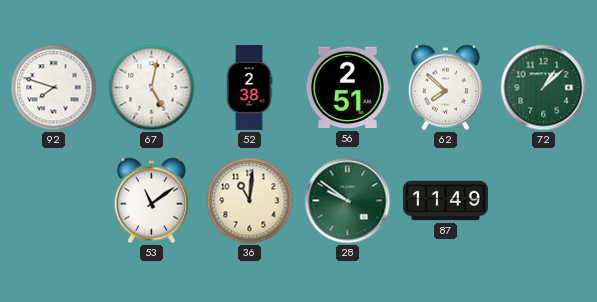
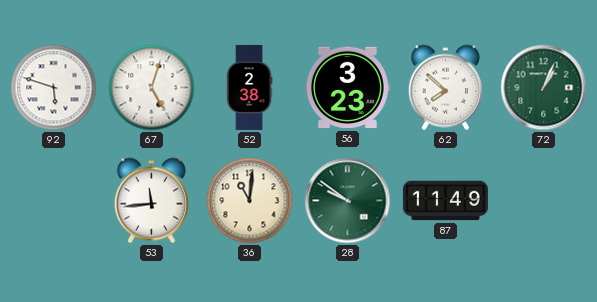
92: 7:48 -> 5:48
67: 5:02 -> 5:03
56: 2:51 -> 3:23
72: 1:08 -> 1:04
53: 11:09 -> 11:44
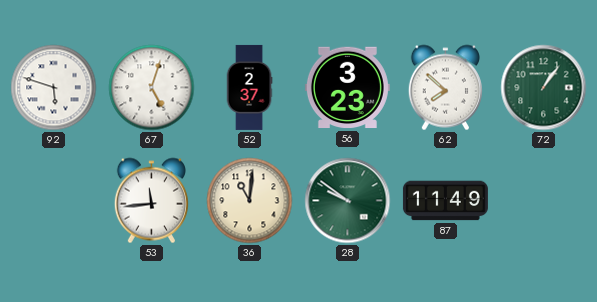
52: 2:38 -> 2:37
72: 1:04 -> 1:06
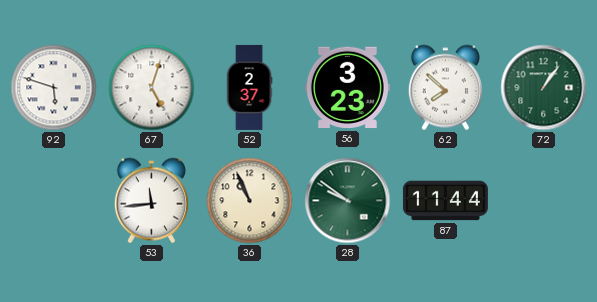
36: 11:01 -> 10:56
87: 11:49 -> 11:44
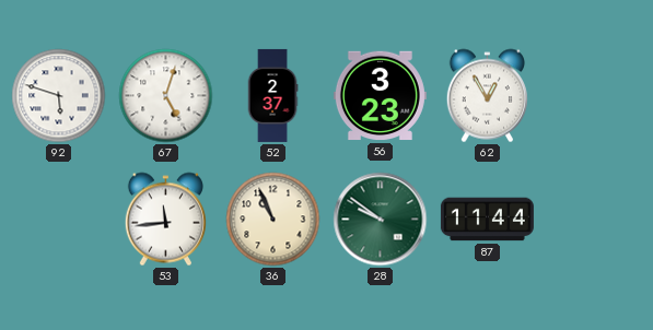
62: 7:52 -> 12:55
72: 1:06 -> none
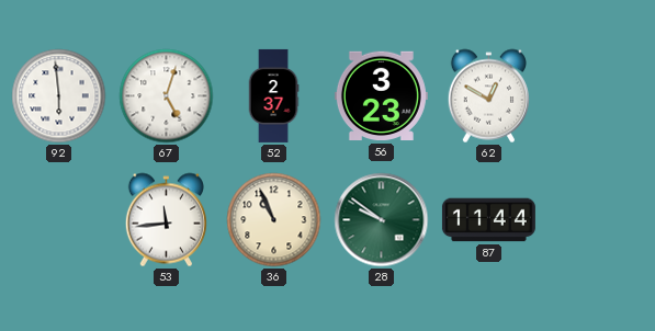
92: 5:48 -> 5:59
62: 12:55 -> 12:50
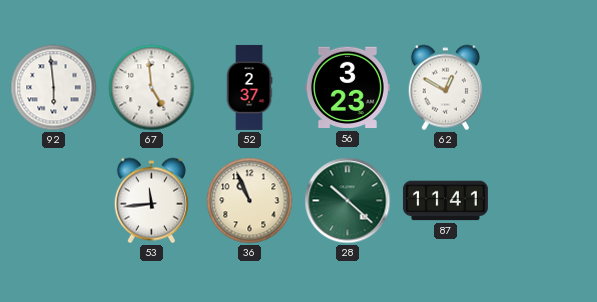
67: 5:03 -> 4:59
28: 9:51 -> 10:22
87: 11:44 -> 11:41
